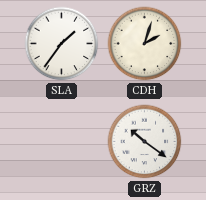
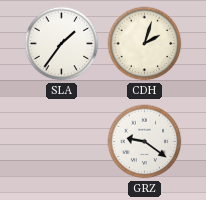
GRZ: 10:21 -> 9:21
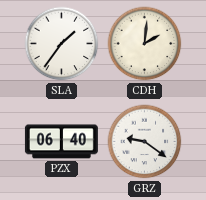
CDH: 2:03 -> 2:01
PZX: none -> 06:40
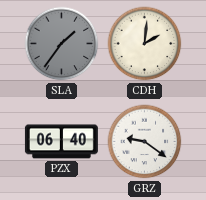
SLA dial: white -> grey
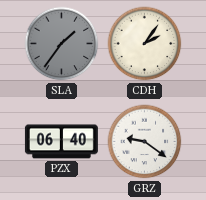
CDH: 2:01 -> 2:06
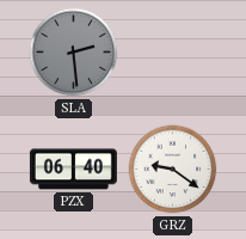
SLA: 1:36 -> 2:29
CDH: 2:06 -> none
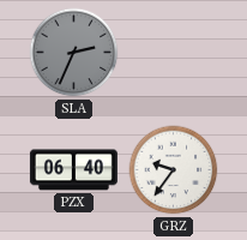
SLA: 2:29 -> 2:34
GRZ: 9:21 -> 9:36
